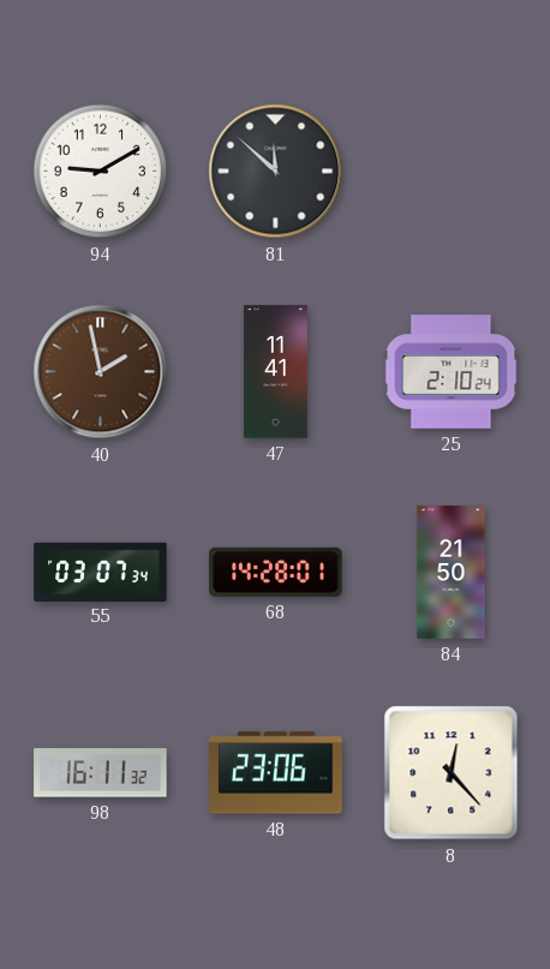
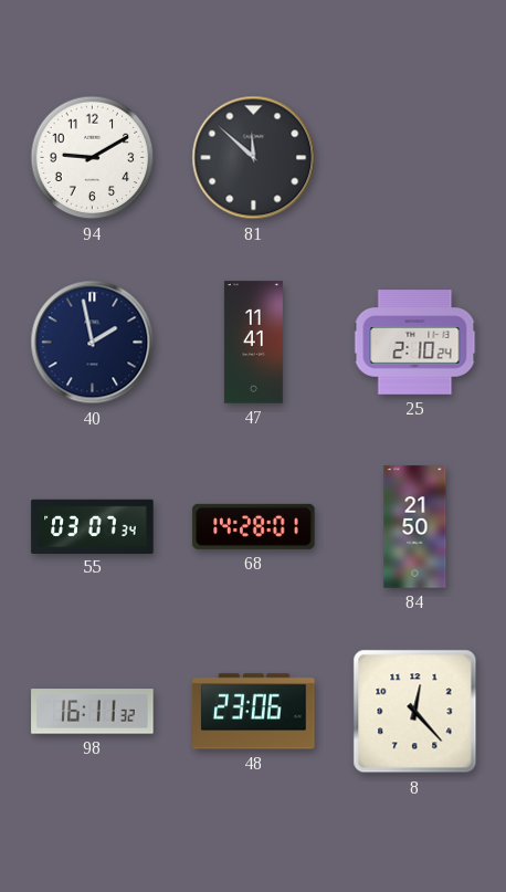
40 dial: brown -> navy
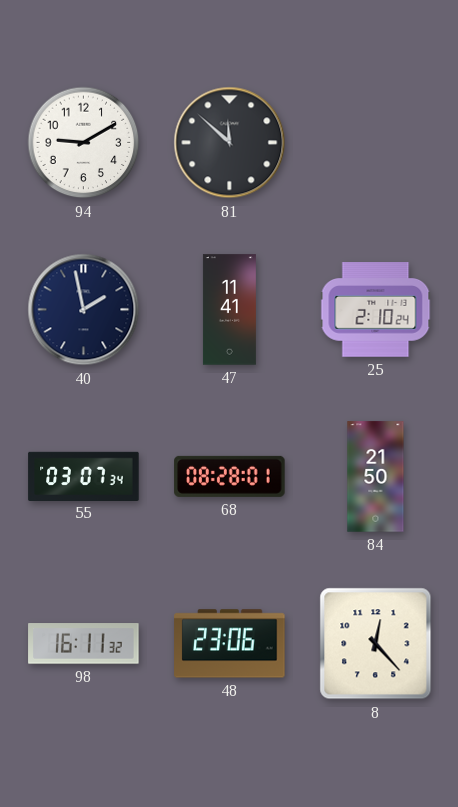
68: 14:28 -> 08:28
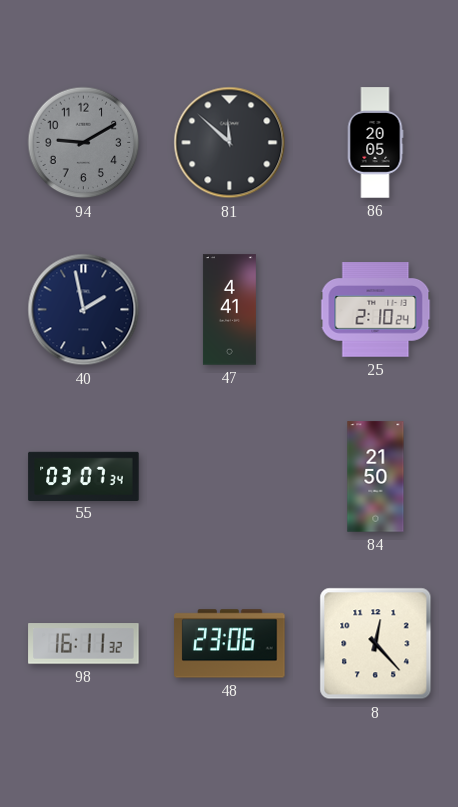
94 dial: white -> grey
86: none -> 20:05
47: 11:41 -> 4:41
68: 08:28 -> none
